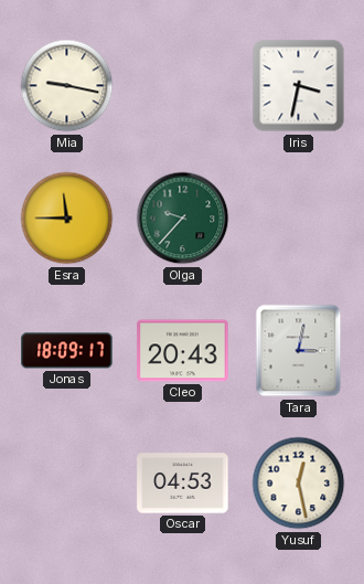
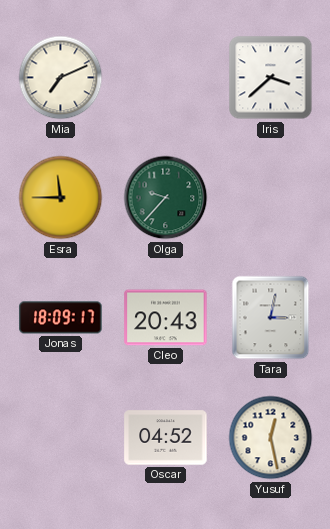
Mia: 9:17 -> 7:11
Iris: 3:32 -> 3:38
Oscar: 04:53 -> 04:52
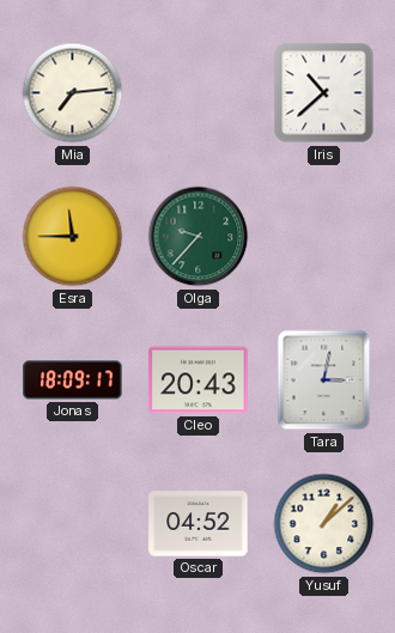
Mia: 7:11 -> 7:14
Iris: 3:38 -> 10:38
Yusuf: 12:28 -> 1:08
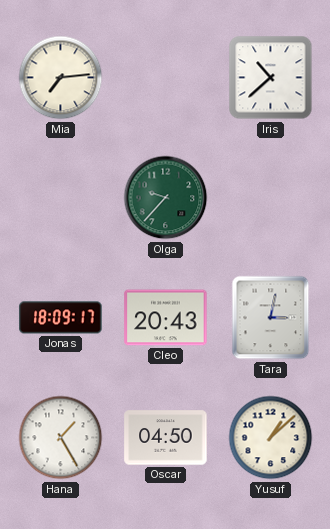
Esra: 11:45 -> none
Hana: none -> 1:25
Oscar: 04:52 -> 04:50
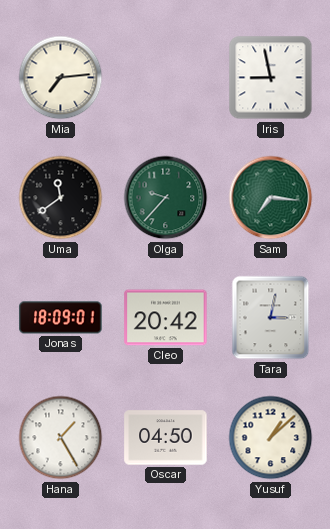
Iris: 10:38 -> 8:58
Uma: none -> 11:39
Sam: none -> 7:16
Jonas: 18:09:17 -> 18:09:01
Cleo: 20:43 -> 20:42
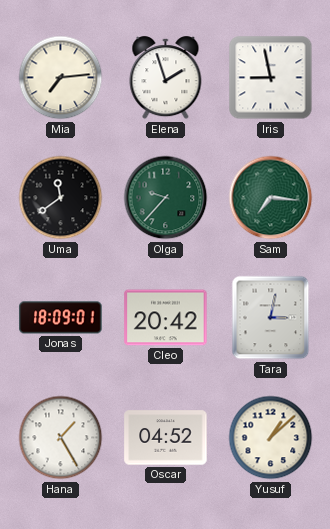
Elena: none -> 1:57
Oscar: 04:50 -> 04:52
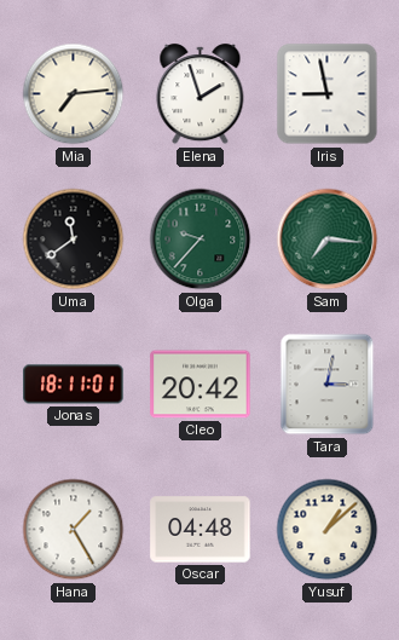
Jonas: 18:09 -> 18:11
Oscar: 04:52 -> 04:48
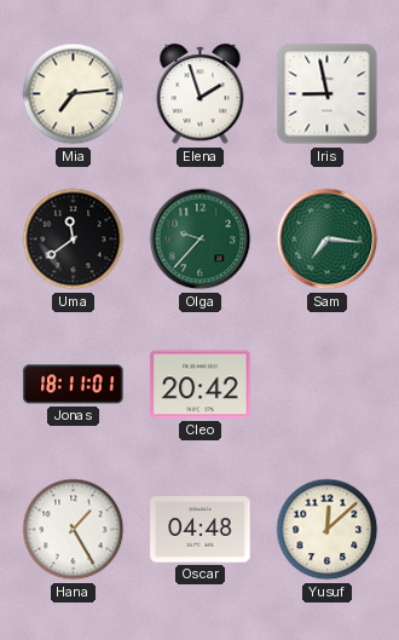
Tara: 3:02 -> none
Yusuf: 1:08 -> 12:08
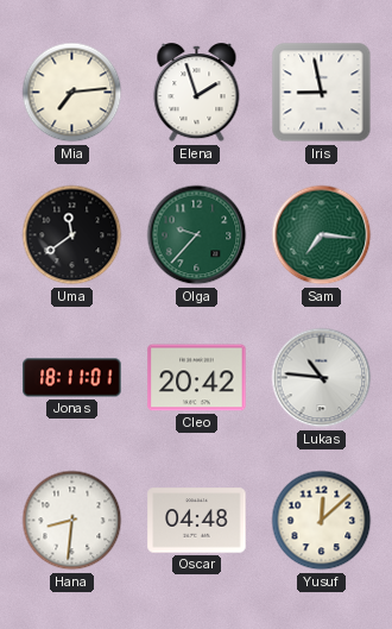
Lukas: none -> 10:46
Hana: 1:25 -> 8:31
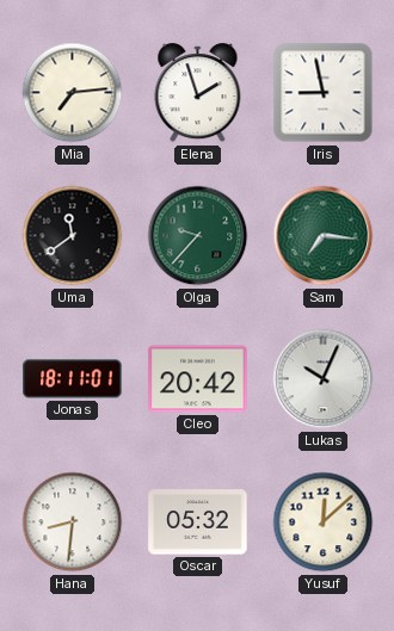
Lukas: 10:46 -> 10:04
Oscar: 04:48 -> 05:32
